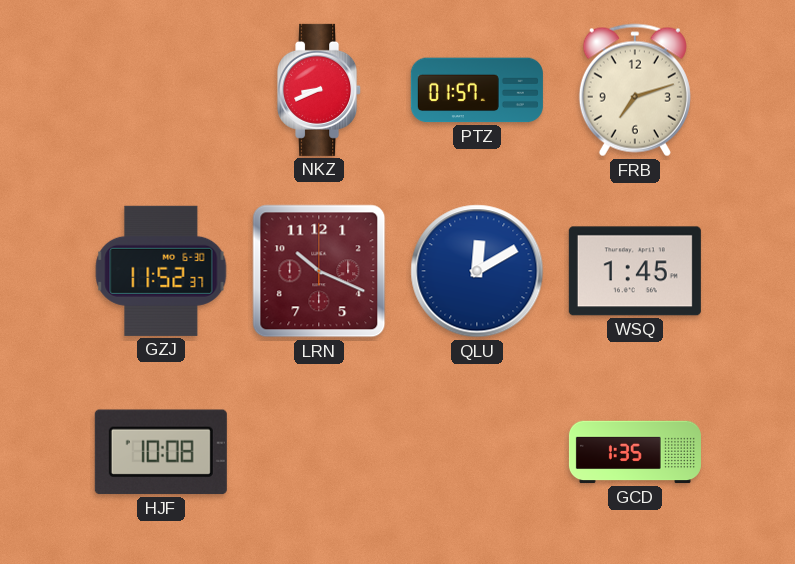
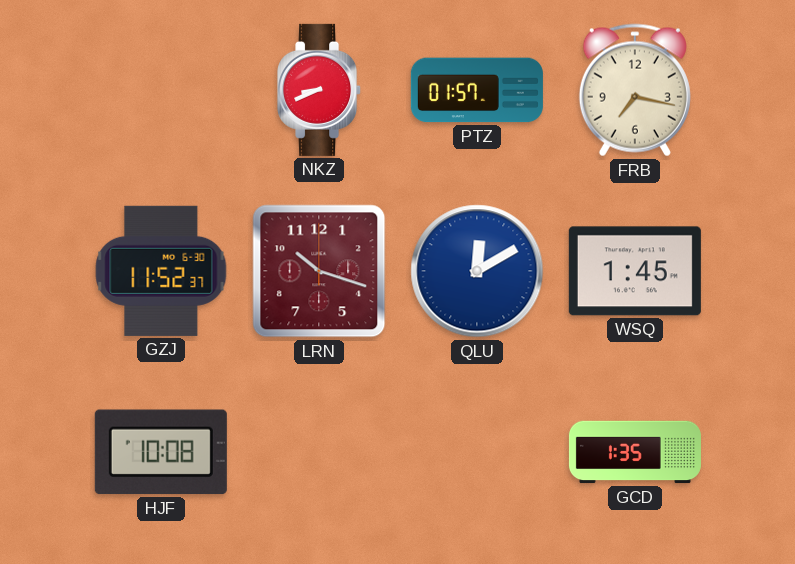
FRB: 7:12 -> 7:17
LRN: 10:19 -> 10:18
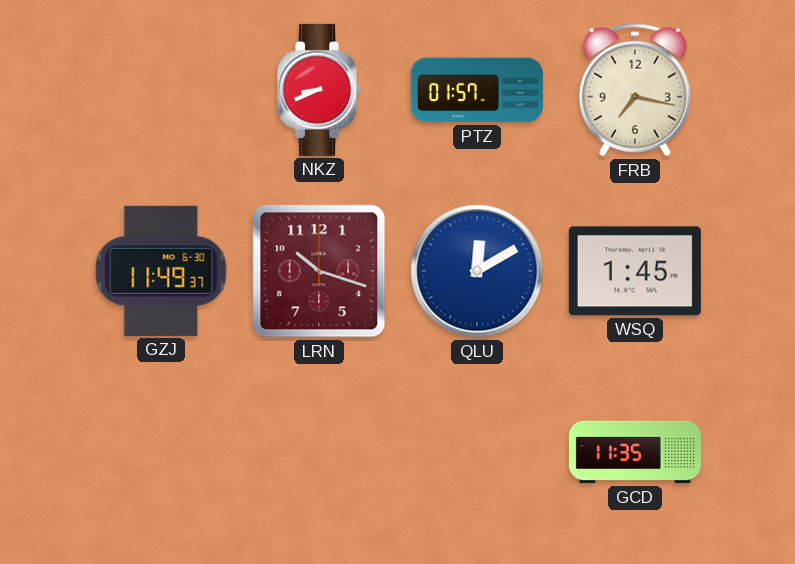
GZJ: 11:52 -> 11:49
HJF: 10:08 -> none
GCD: 1:35 -> 11:35
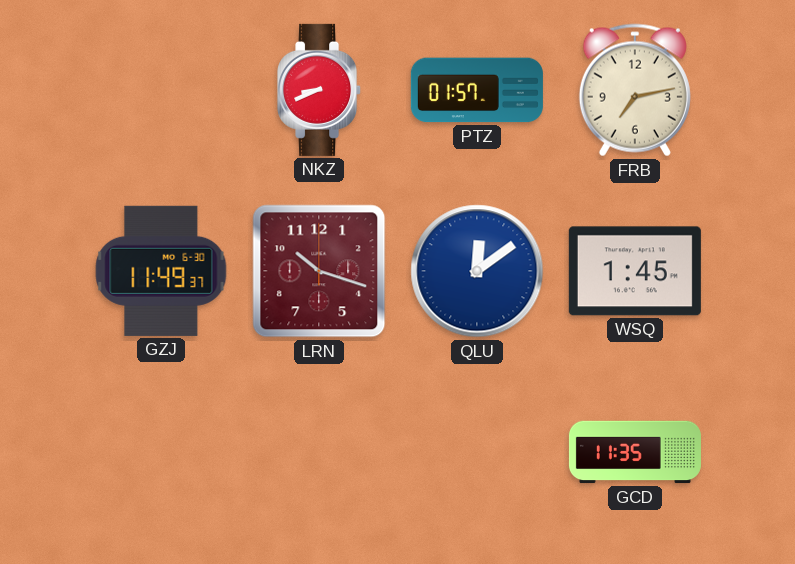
FRB: 7:17 -> 7:13
QLU: 12:10 -> 12:09
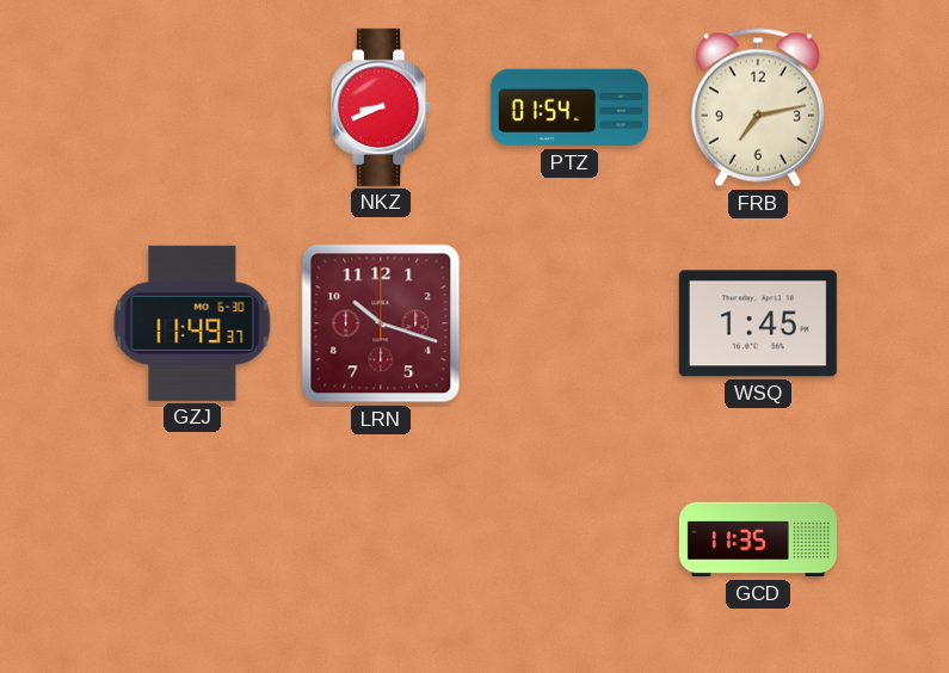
PTZ: 01:57 -> 01:54
QLU: 12:09 -> none
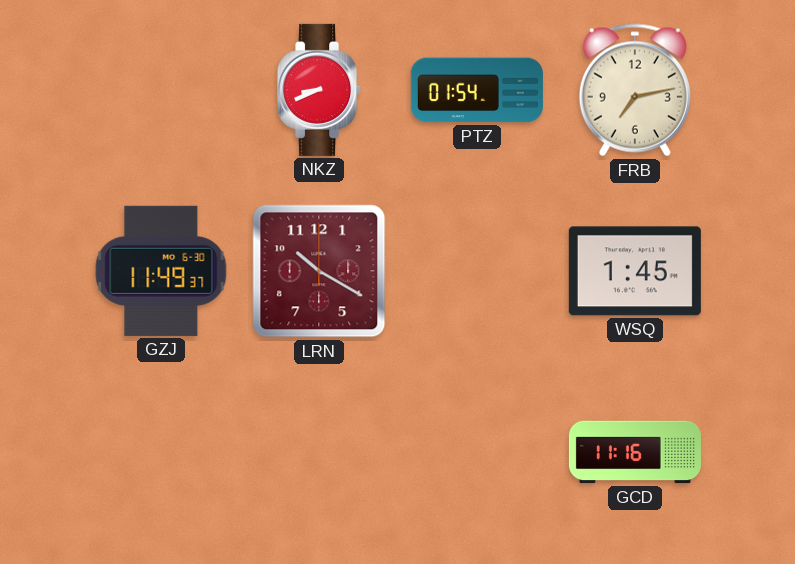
LRN: 10:18 -> 10:20
GCD: 11:35 -> 11:16
